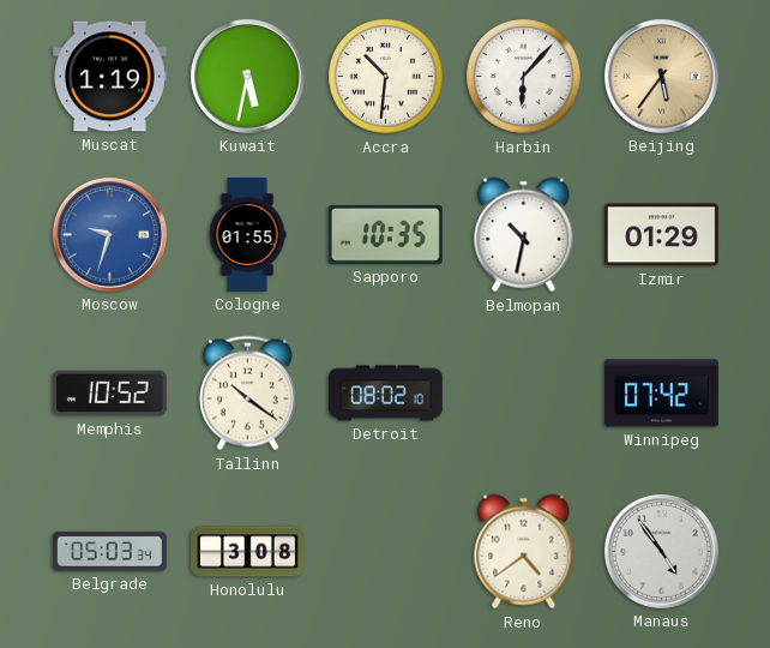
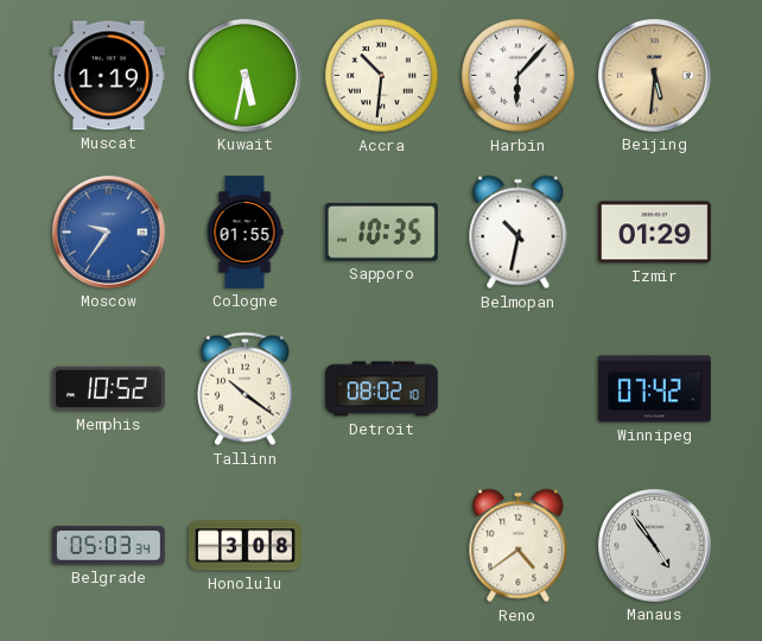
Beijing: 5:36 -> 5:31
Moscow: 9:33 -> 9:36
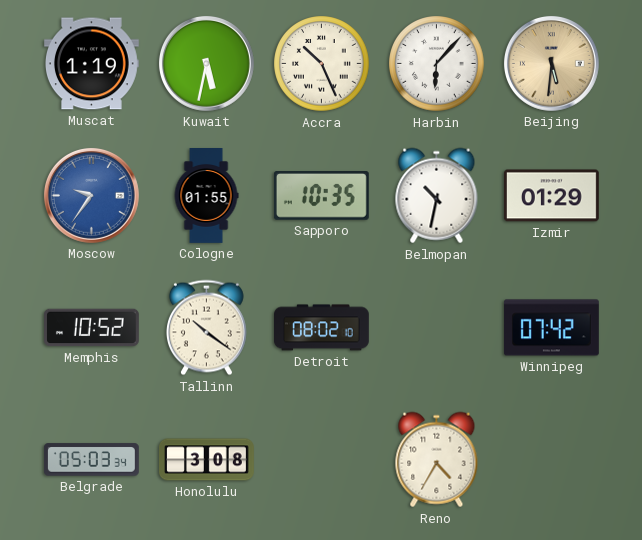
Accra: 10:31 -> 10:26
Reno: 4:39 -> 4:35
Manaus: 4:54 -> none
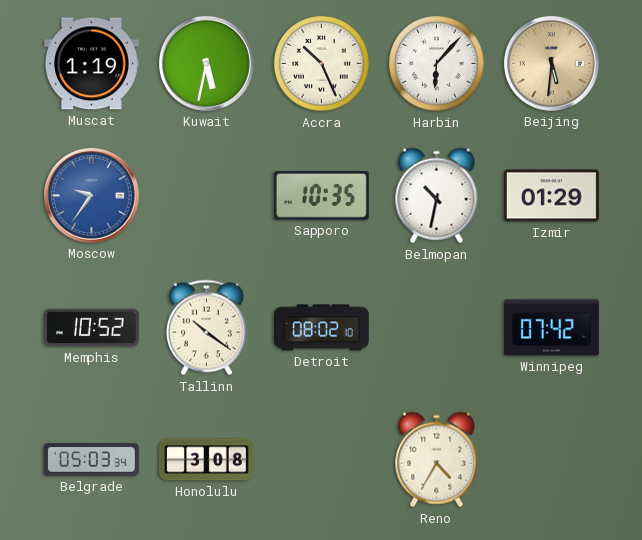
Cologne: 01:55 -> none
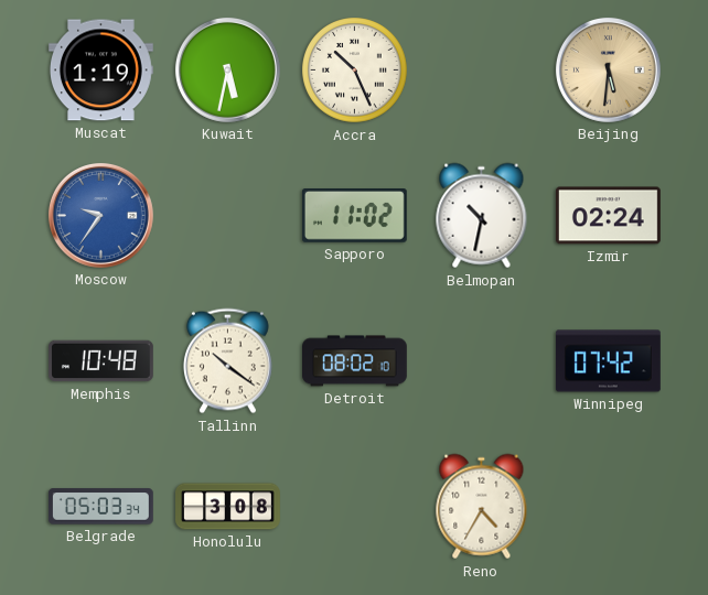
Harbin: 6:07 -> none
Sapporo: 10:35 -> 11:02
Izmir: 01:29 -> 02:24
Memphis: 10:52 -> 10:48
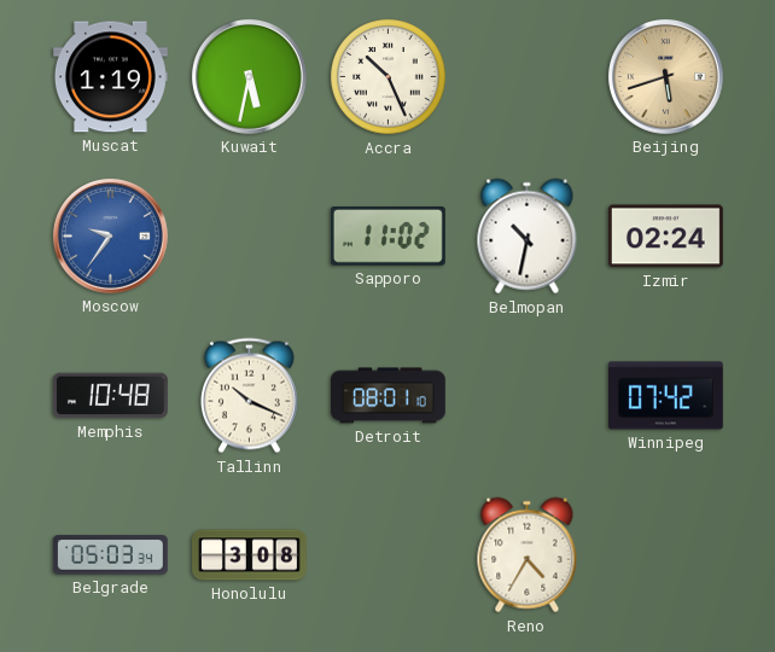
Beijing: 5:31 -> 5:42
Tallinn: 10:21 -> 10:19
Detroit: 08:02 -> 08:01
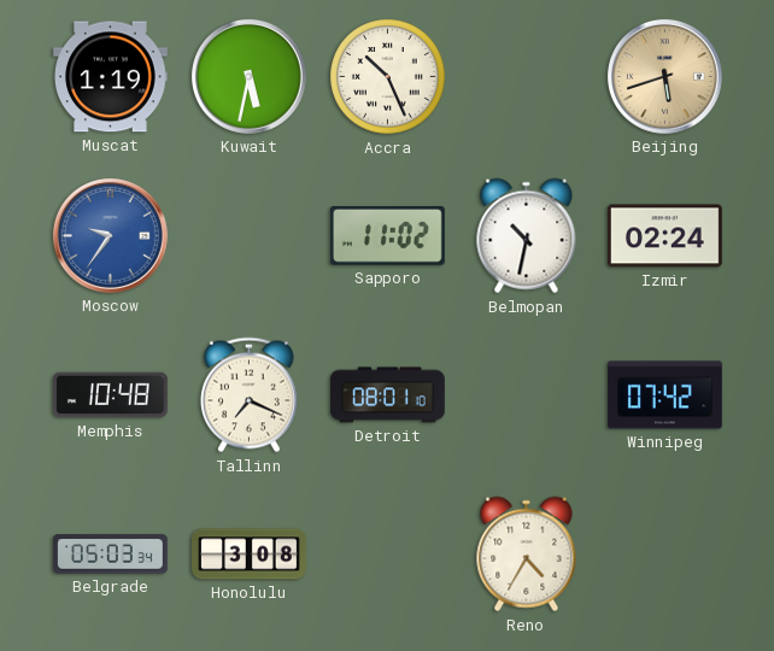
Tallinn: 10:19 -> 7:19
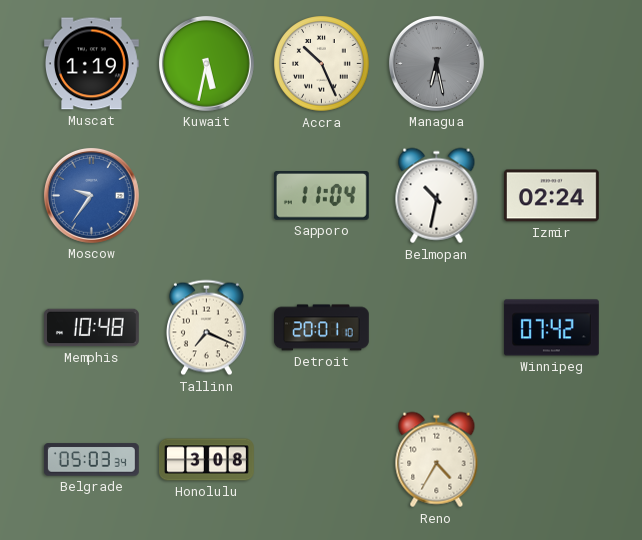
Managua: none -> 6:28
Beijing: 5:42 -> none
Sapporo: 11:02 -> 11:04
Detroit: 08:01 -> 20:01
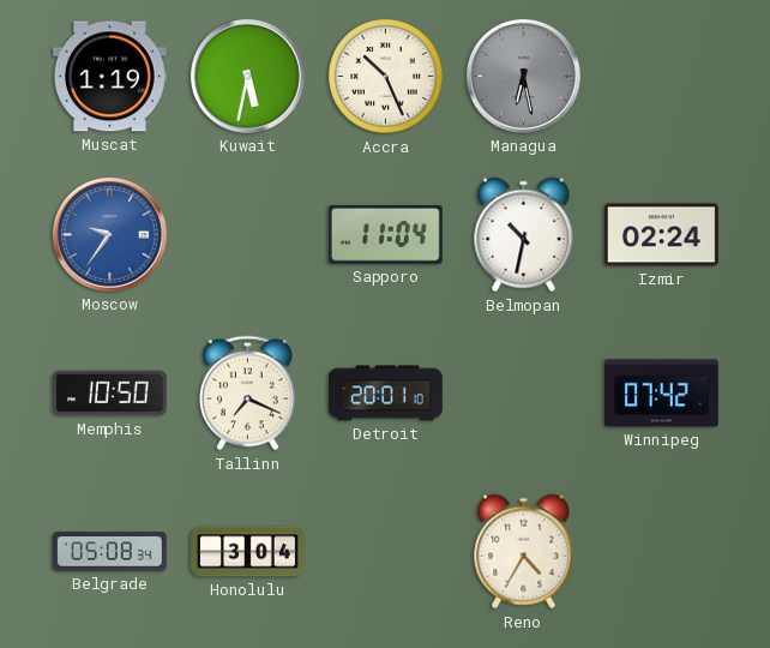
Memphis: 10:48 -> 10:50
Belgrade: 05:03 -> 05:08
Honolulu: 3:08 -> 3:04
